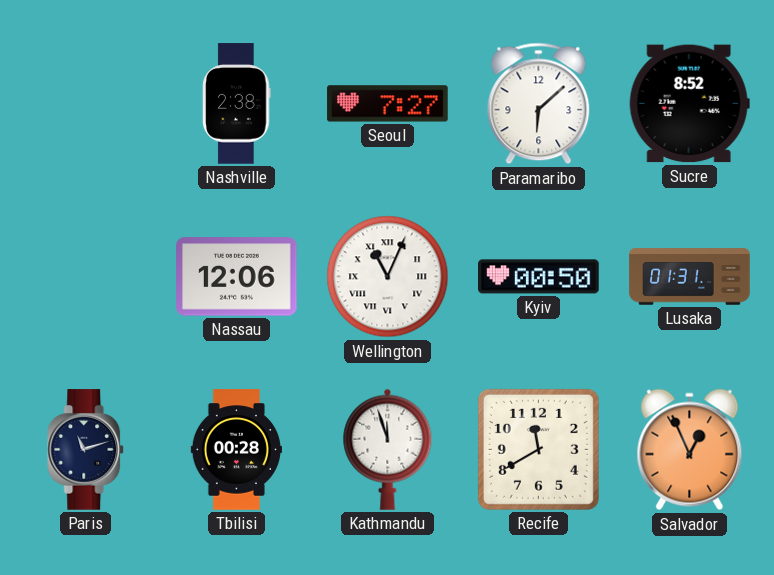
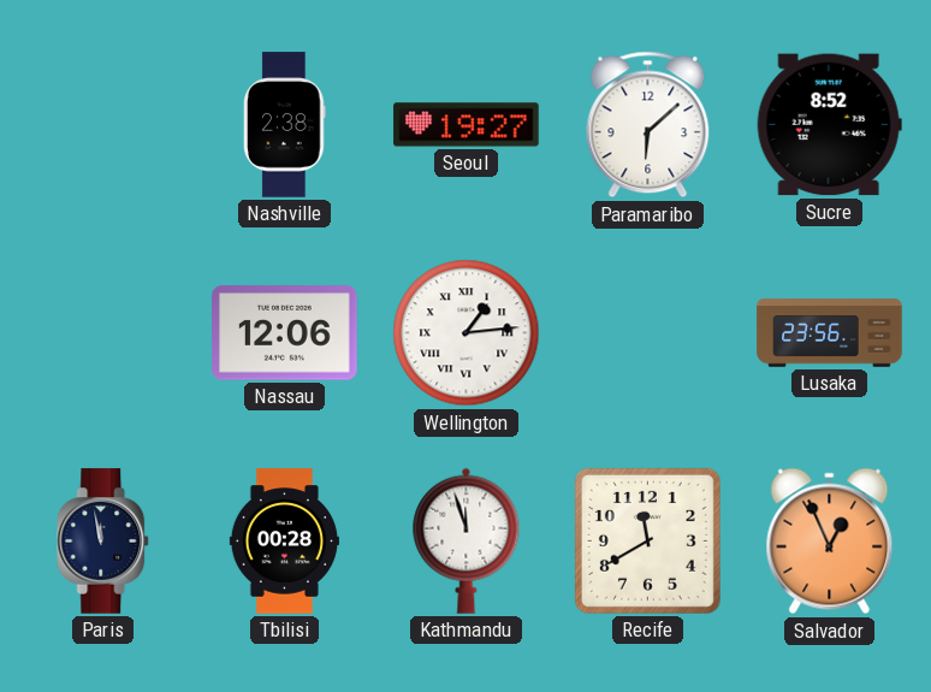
Seoul: 7:27 -> 19:27
Wellington: 11:04 -> 1:14
Kyiv: 00:50 -> none
Lusaka: 01:31 -> 23:56
Paris: 11:12 -> 11:58
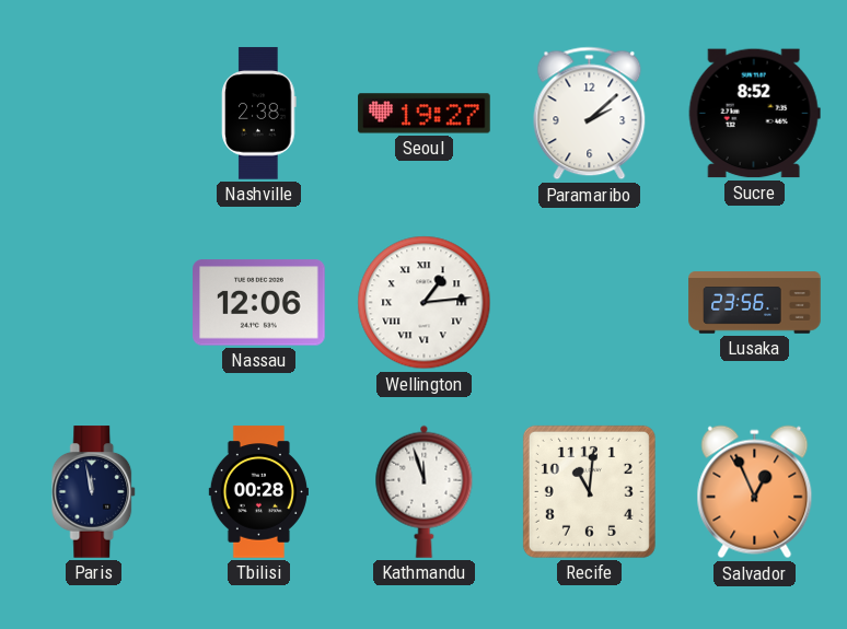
Paramaribo: 6:08 -> 2:08
Recife: 11:40 -> 11:01
